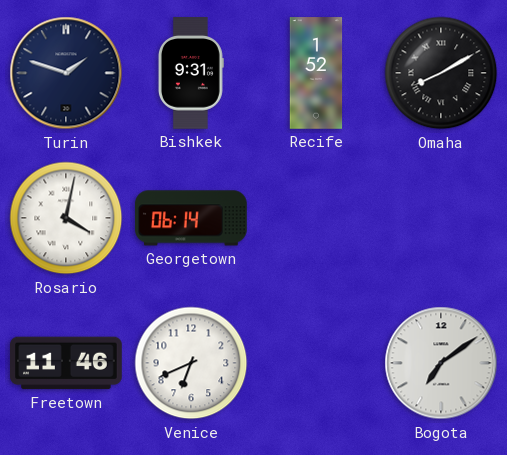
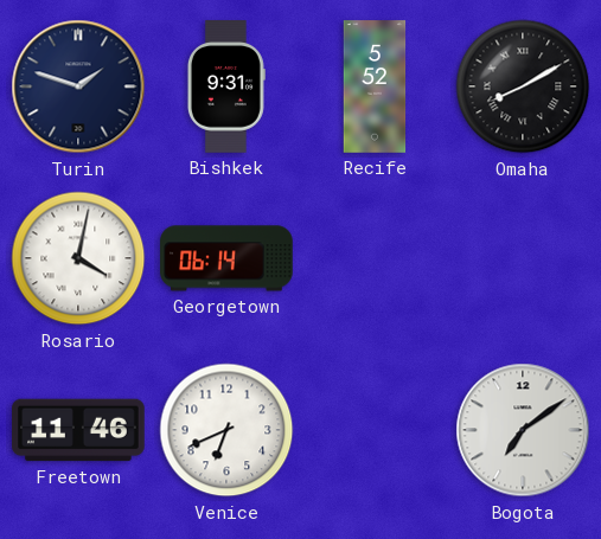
Recife: 1:52 -> 5:52
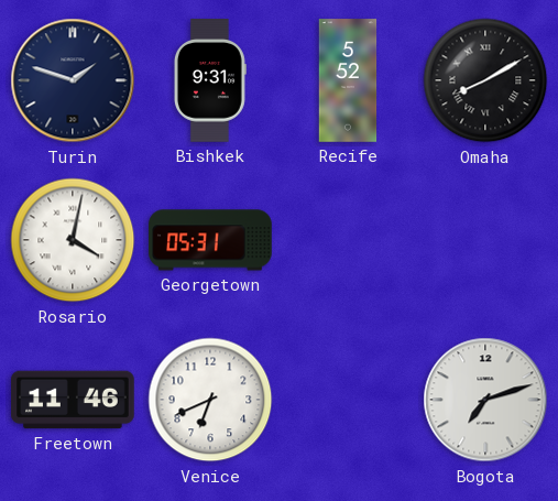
Georgetown: 06:14 -> 05:31
Bogota: 7:09 -> 7:12
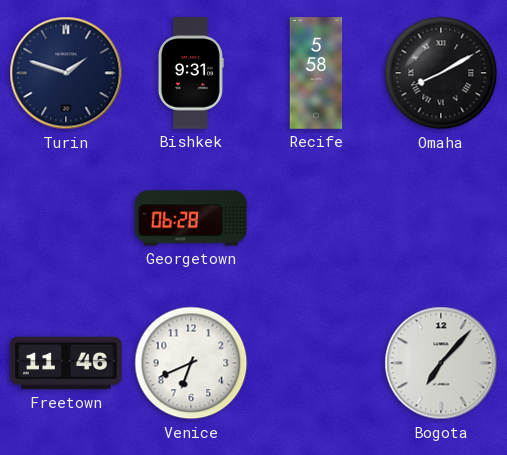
Recife: 5:52 -> 5:58
Rosario: 4:02 -> none
Georgetown: 05:31 -> 06:28
Bogota: 7:12 -> 7:07
